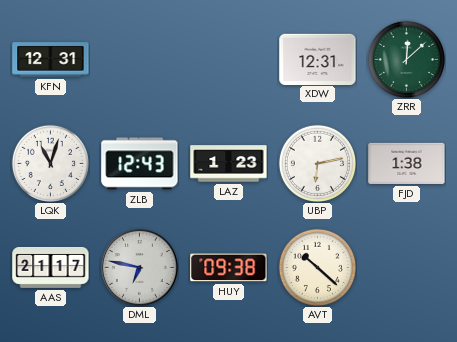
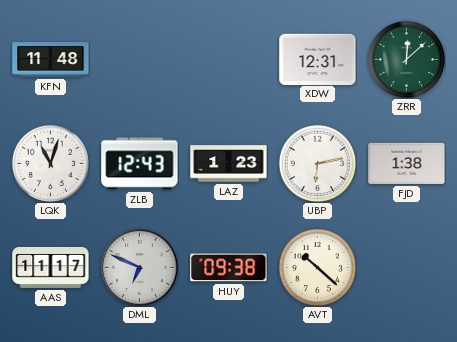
KFN: 12:31 -> 11:48
AAS: 21:17 -> 11:17
DML: 6:47 -> 6:49
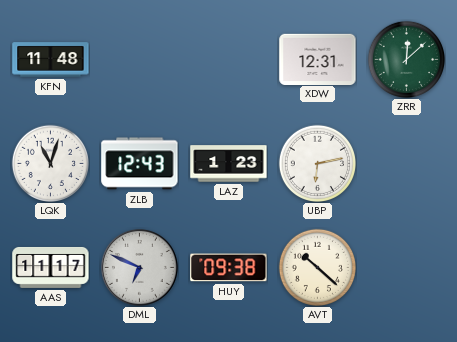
FJD: 1:38 -> none
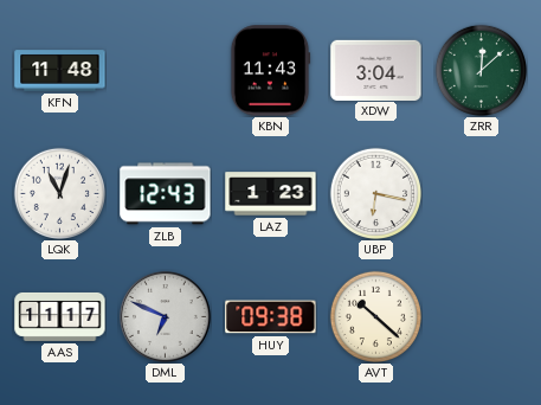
KBN: none -> 11:43
XDW: 12:31 -> 3:04
UBP: 6:13 -> 6:17
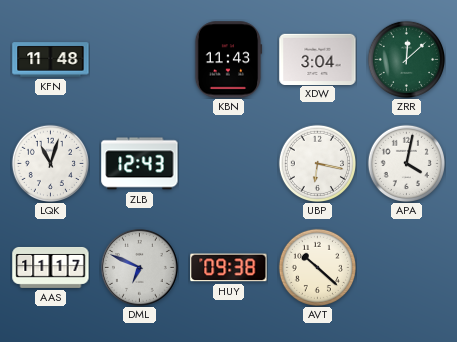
LAZ: 1:23 -> none
APA: none -> 4:02
